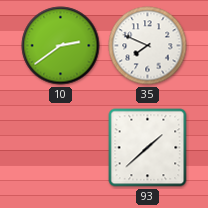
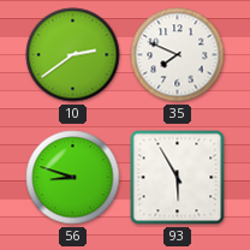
56: none -> 8:48
93: 1:38 -> 5:55
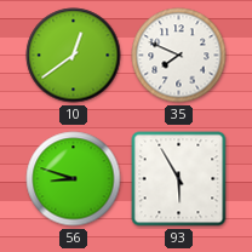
10: 2:39 -> 12:39
